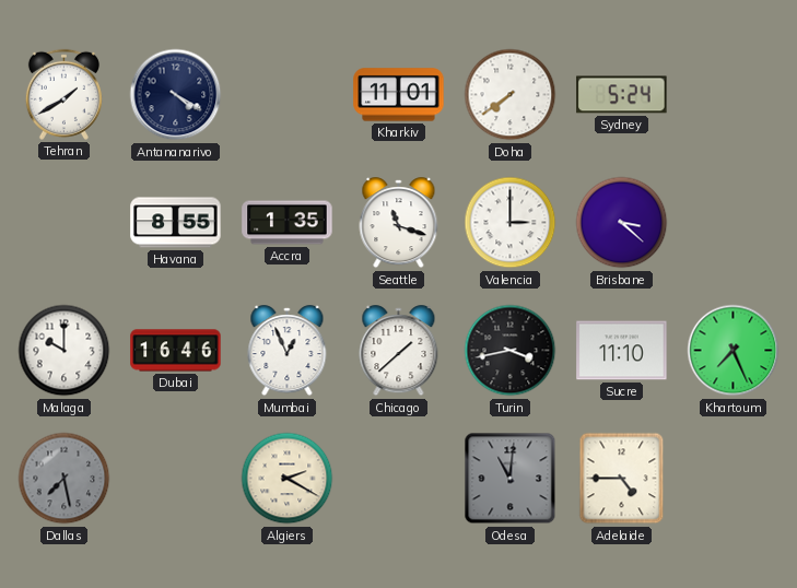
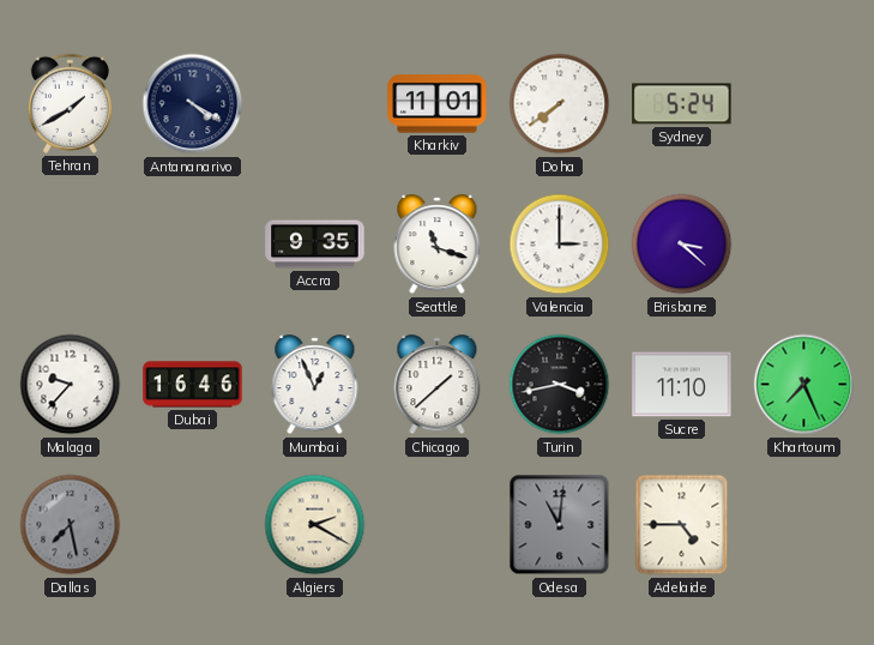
Havana: 8:55 -> none
Accra: 1:35 -> 9:35
Malaga: 10:00 -> 9:37
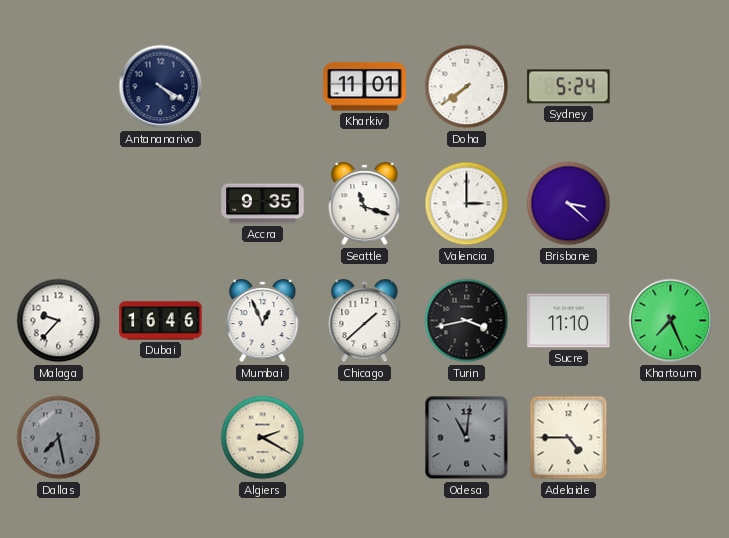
Tehran: 1:40 -> none
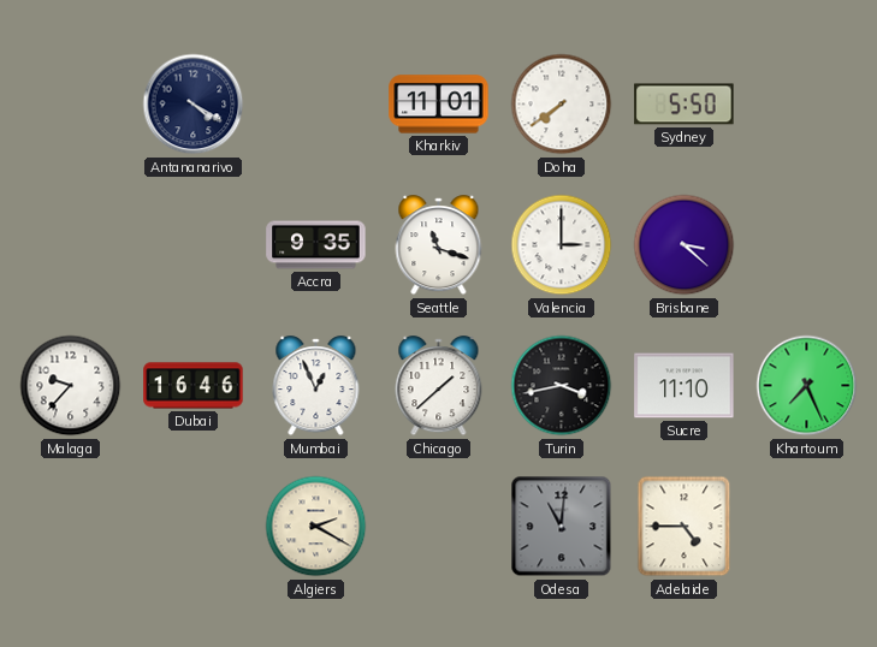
Sydney: 5:24 -> 5:50
Dallas: 7:28 -> none
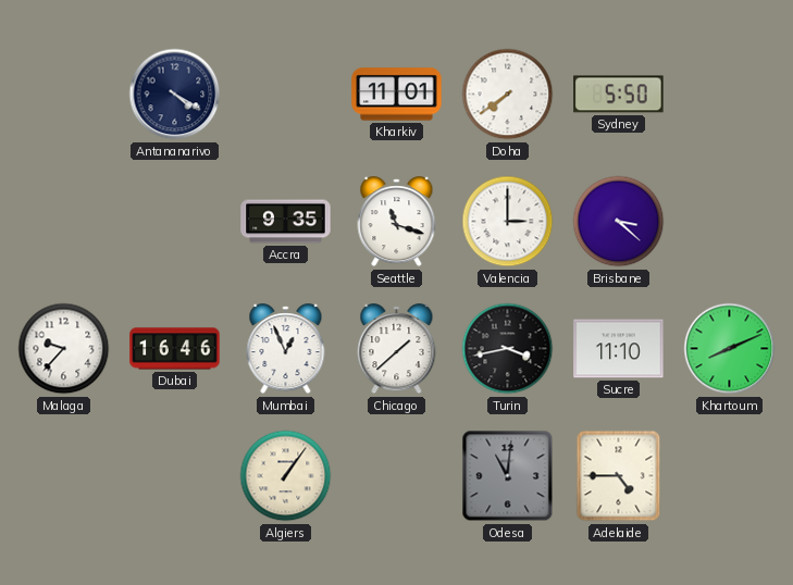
Khartoum: 7:26 -> 8:11
Algiers: 2:20 -> 1:06
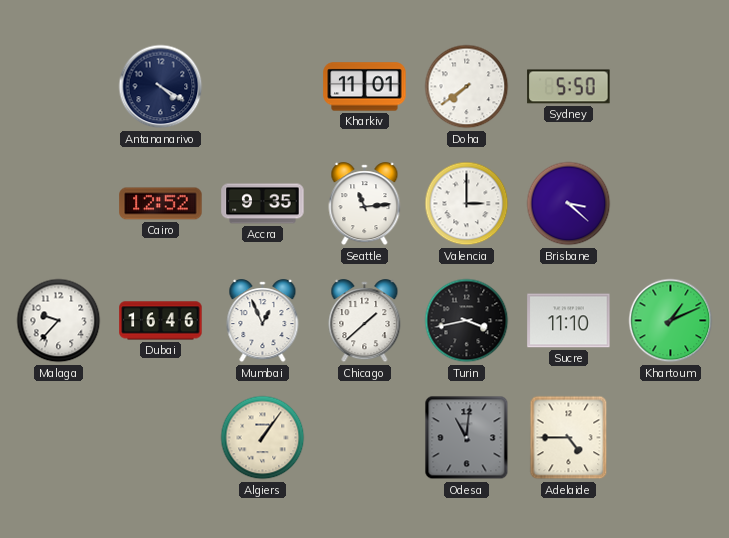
Cairo: none -> 12:52
Seattle: 11:18 -> 11:14
Khartoum: 8:11 -> 1:11
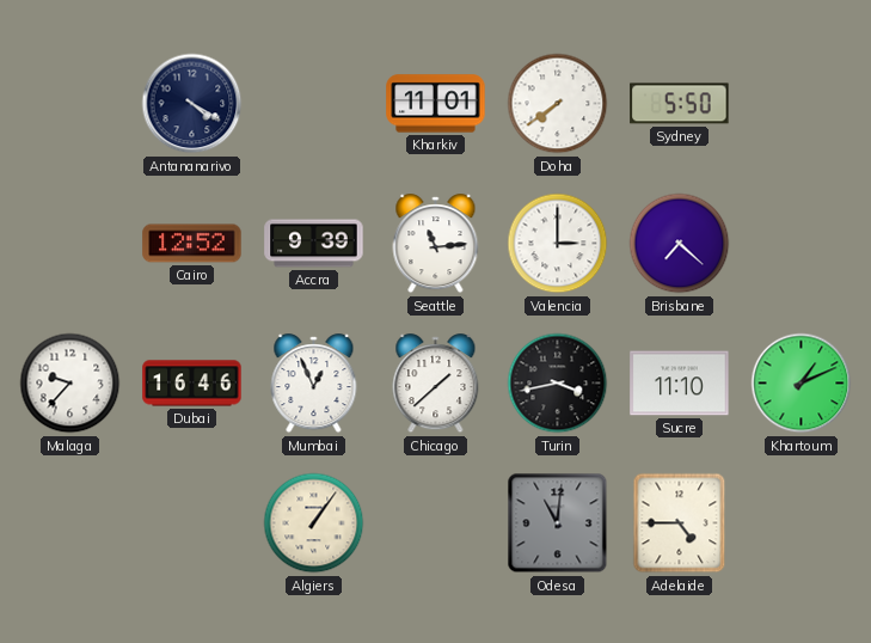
Accra: 9:35 -> 9:39
Brisbane: 3:22 -> 7:22
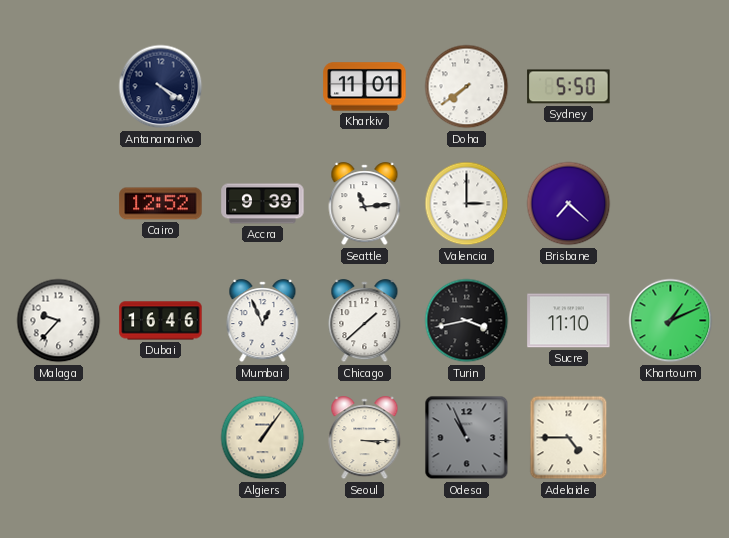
Seoul: none -> 3:15
Odesa: 11:01 -> 10:56
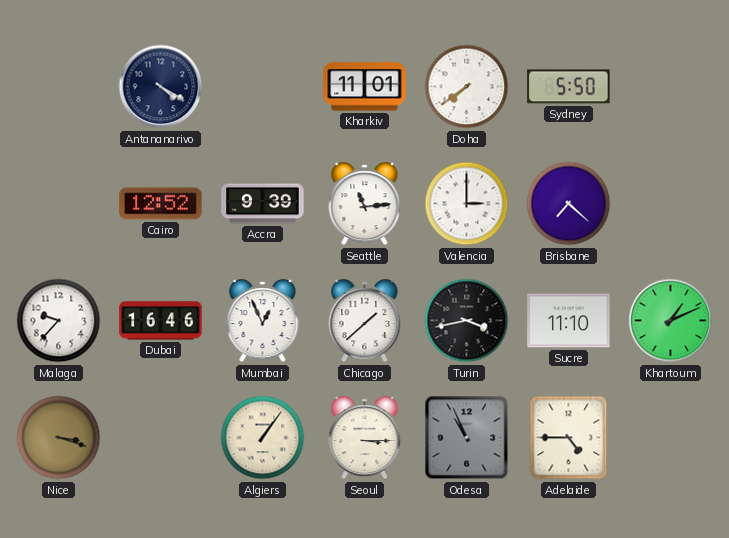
Nice: none -> 3:18
